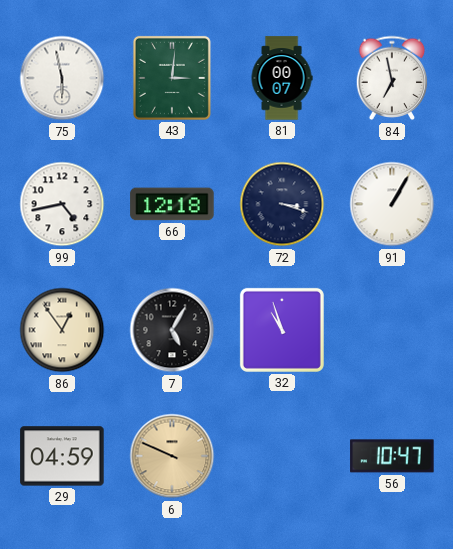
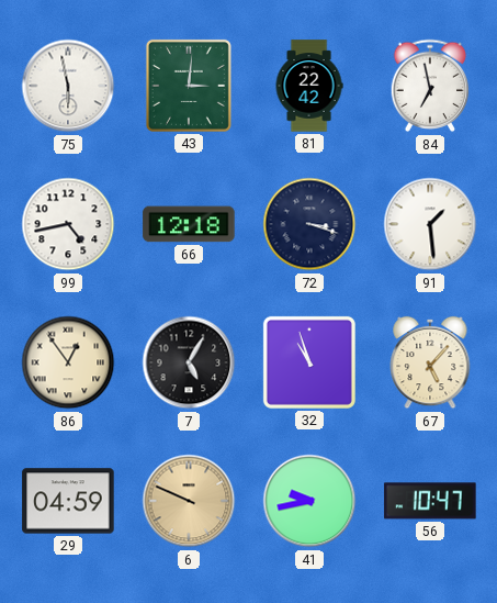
81: 00:07 -> 22:42
91: 1:05 -> 1:29
67: none -> 5:07
41: none -> 9:43
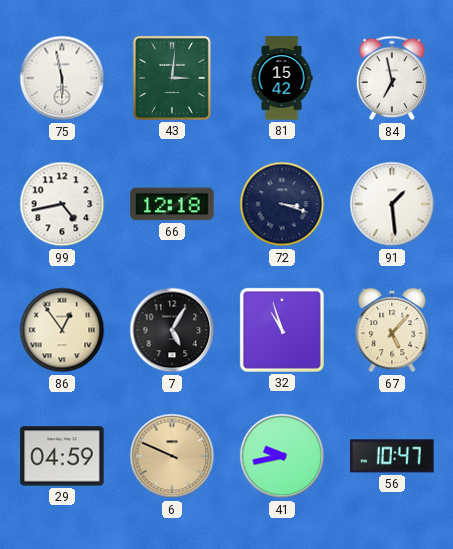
81: 22:42 -> 15:42
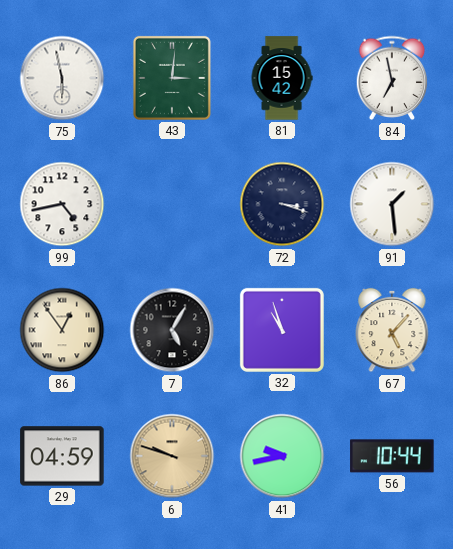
66: 12:18 -> none
6: 9:49 -> 9:48
56: 10:47 -> 10:44
